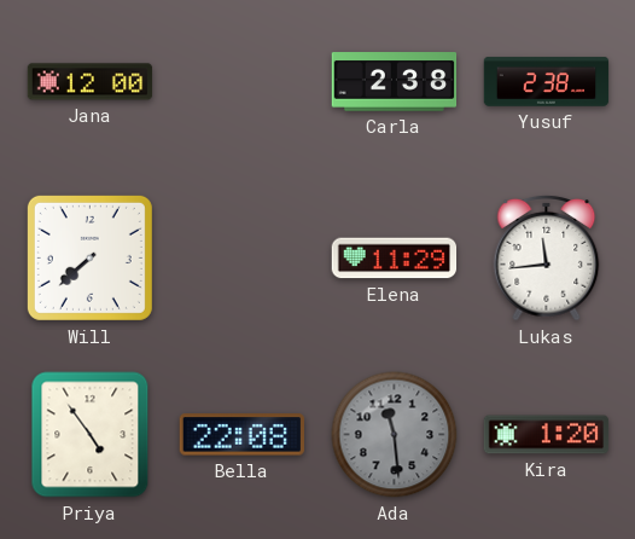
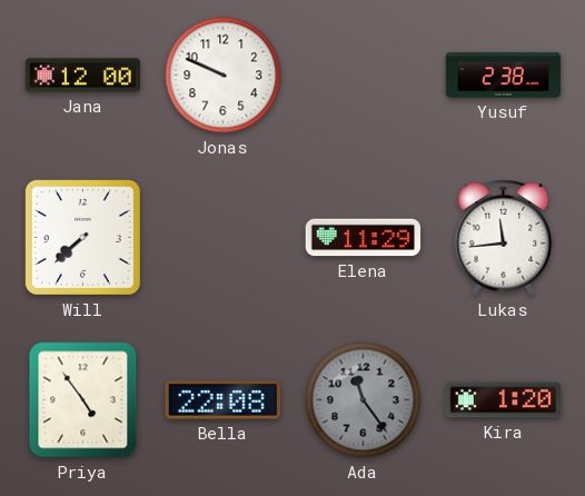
Jonas: none -> 9:49
Carla: 2:38 -> none
Ada: 11:29 -> 11:24
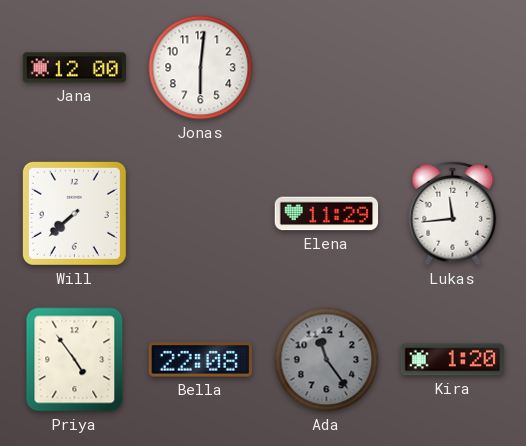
Jonas: 9:49 -> 6:01
Yusuf: 2:38 -> none
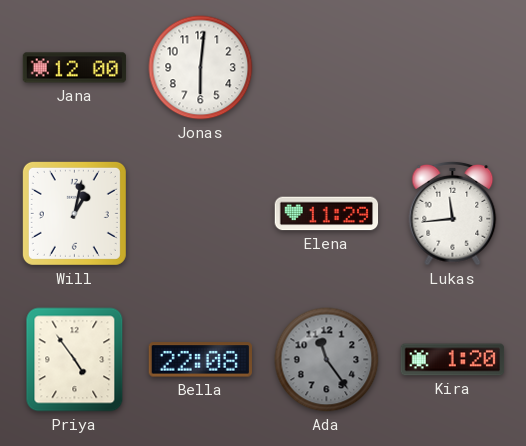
Will: 7:38 -> 1:02
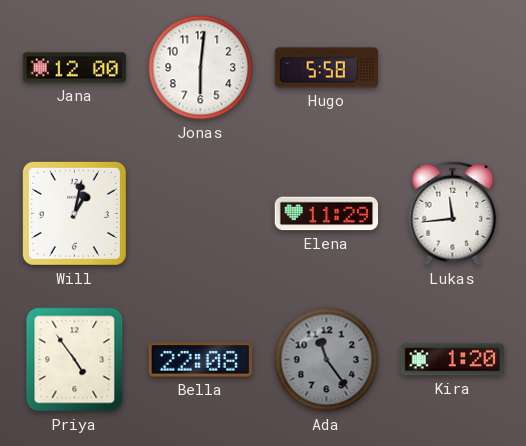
Hugo: none -> 5:58
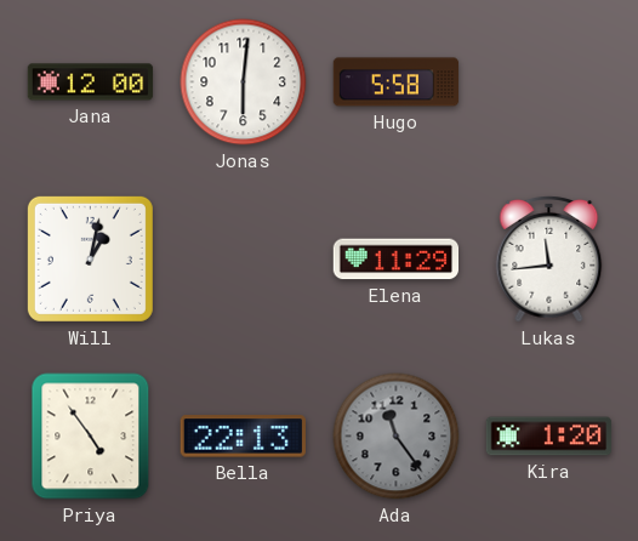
Bella: 22:08 -> 22:13
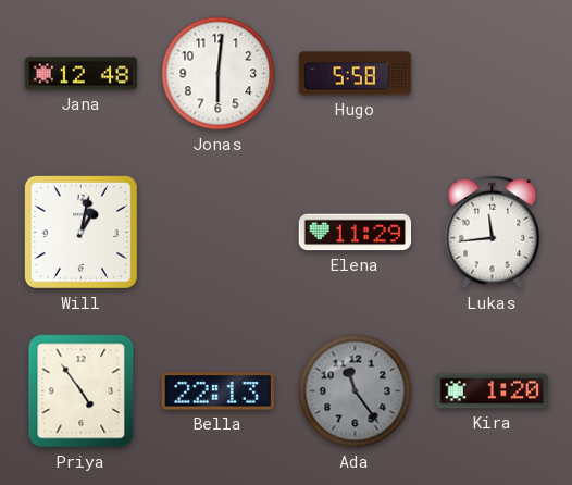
Jana: 12:00 -> 12:48
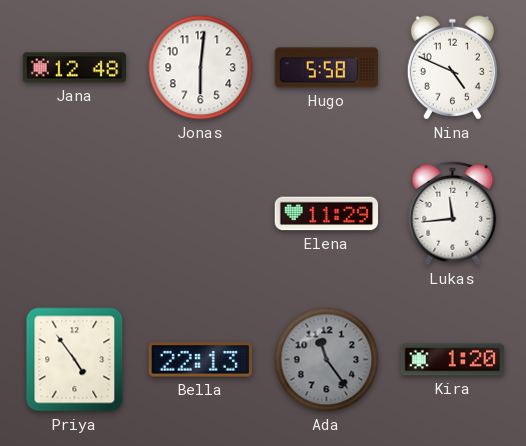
Nina: none -> 4:49
Will: 1:02 -> none
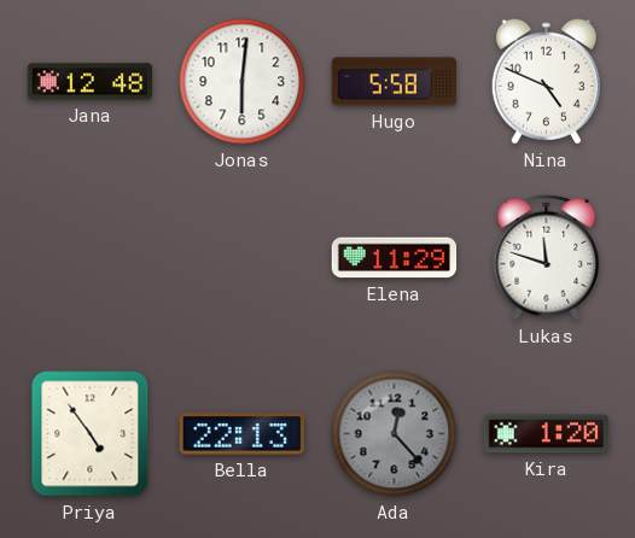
Lukas: 11:44 -> 11:48
Ada: 11:24 -> 12:23
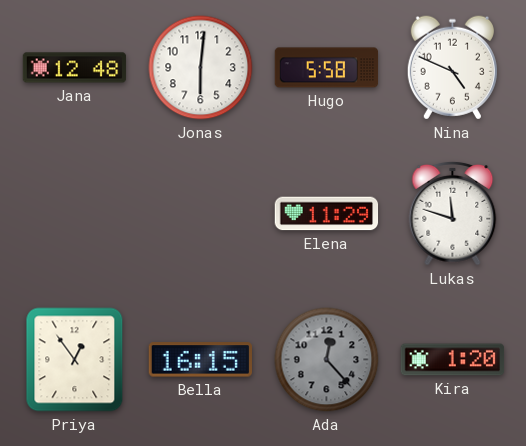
Priya: 4:54 -> 12:54
Bella: 22:13 -> 16:15
